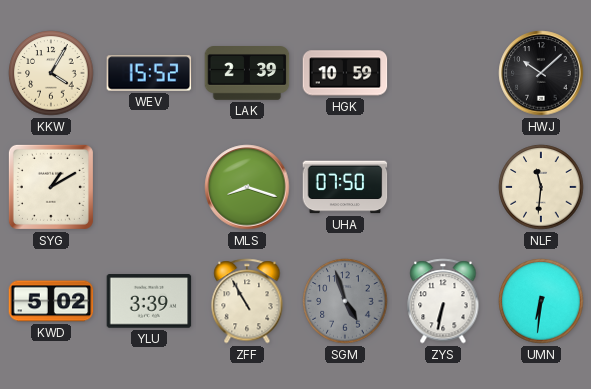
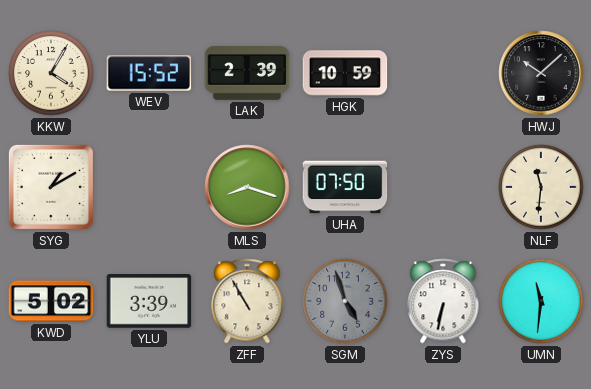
UMN: 6:31 -> 11:31
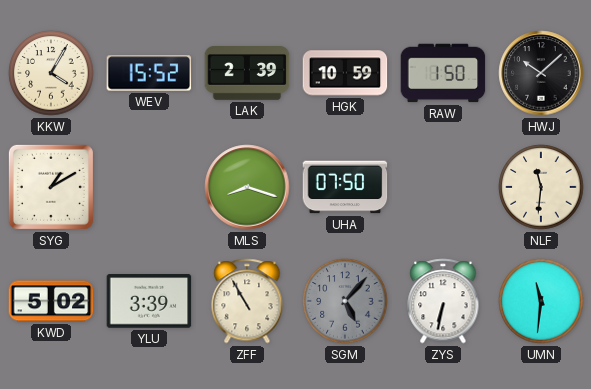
RAW: none -> 1:50
SGM: 4:57 -> 5:07
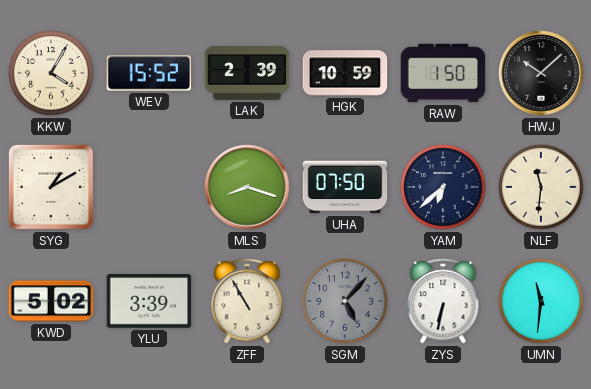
YAM: none -> 6:38
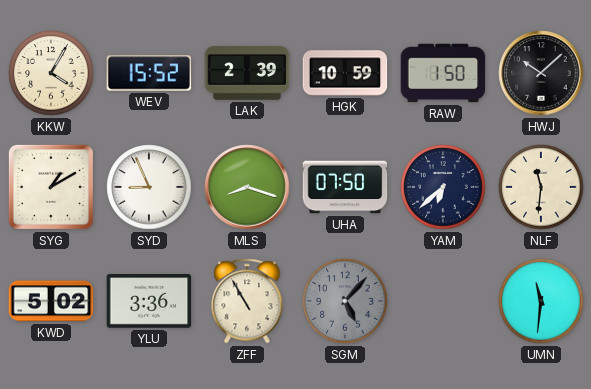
SYD: none -> 8:56
YLU: 3:39 -> 3:36
ZYS: 6:32 -> none
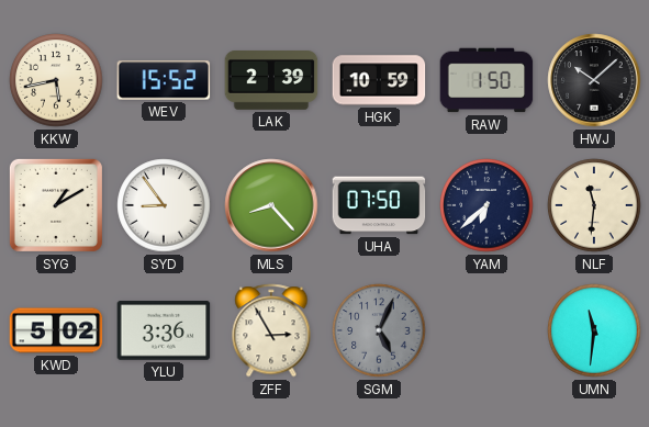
KKW: 4:05 -> 5:43
SYD: 8:56 -> 8:54
MLS: 8:18 -> 8:23
ZFF: 10:55 -> 2:55
SGM: 5:07 -> 5:04
